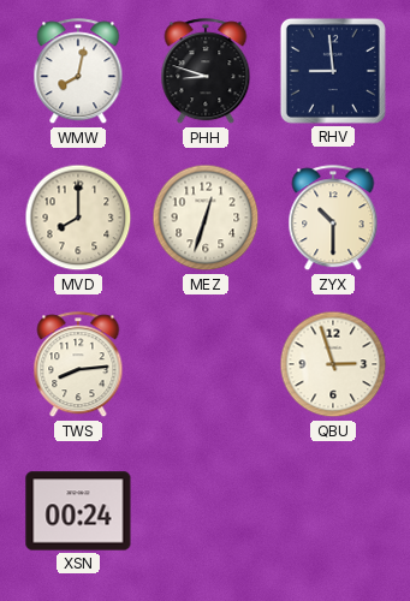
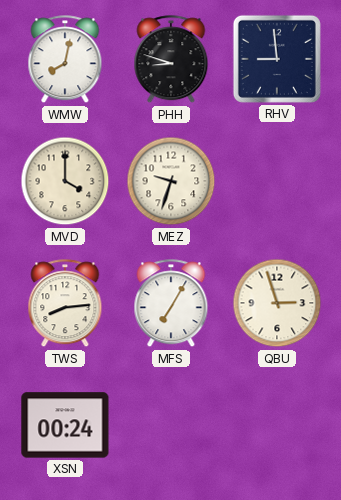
MVD: 8:00 -> 4:00
MEZ: 12:33 -> 9:33
ZYX: 10:30 -> none
MFS: none -> 7:05
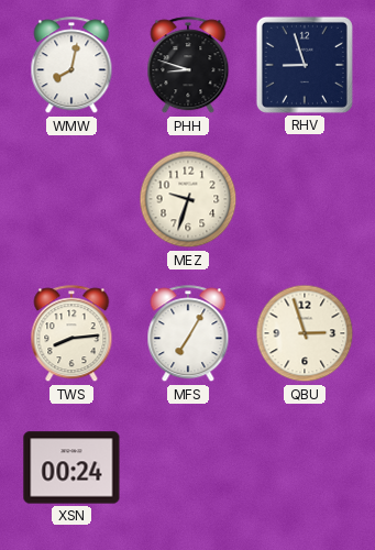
RHV: 8:59 -> 8:57
MVD: 4:00 -> none
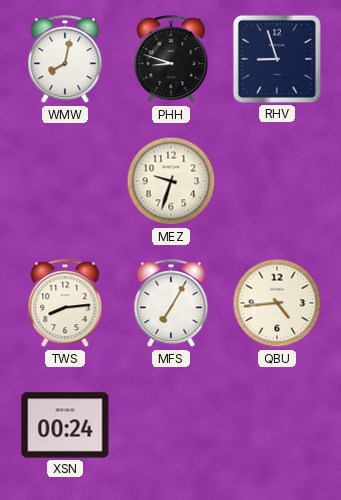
QBU: 2:57 -> 4:44
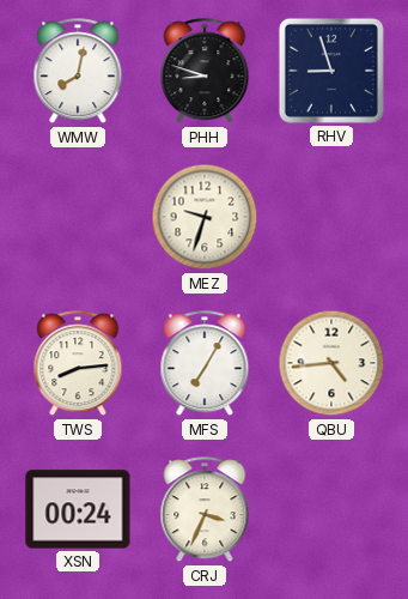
CRJ: none -> 3:34
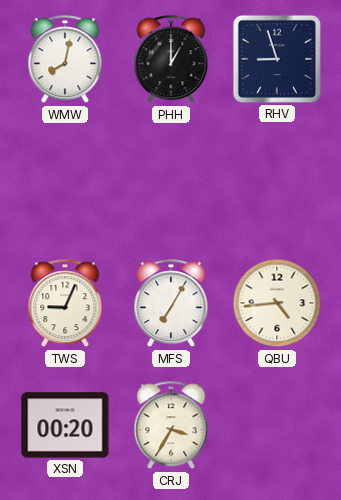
PHH: 8:48 -> 1:00
MEZ: 9:33 -> none
TWS: 8:14 -> 9:04
XSN: 00:24 -> 00:20
CRJ: 3:34 -> 3:35
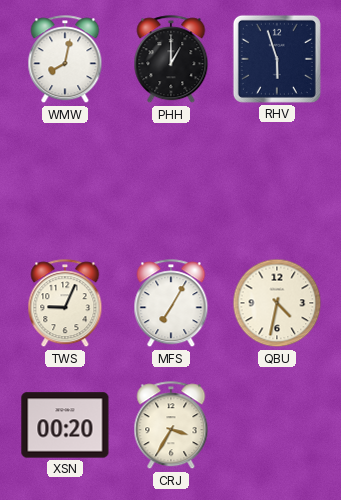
RHV: 8:57 -> 5:57
QBU: 4:44 -> 4:32
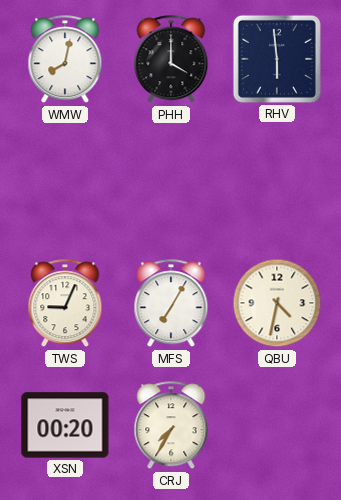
PHH: 1:00 -> 4:00
RHV: 5:57 -> 5:59
CRJ: 3:35 -> 7:35
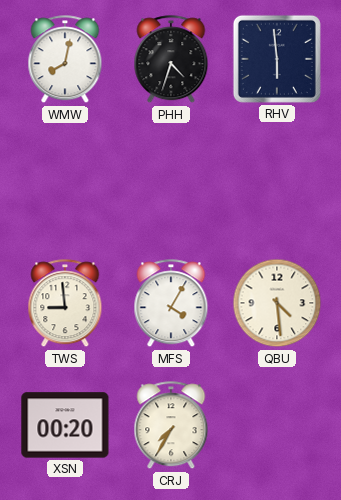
PHH: 4:00 -> 4:33
TWS: 9:04 -> 8:59
MFS: 7:05 -> 4:05
QBU: 4:32 -> 4:29
